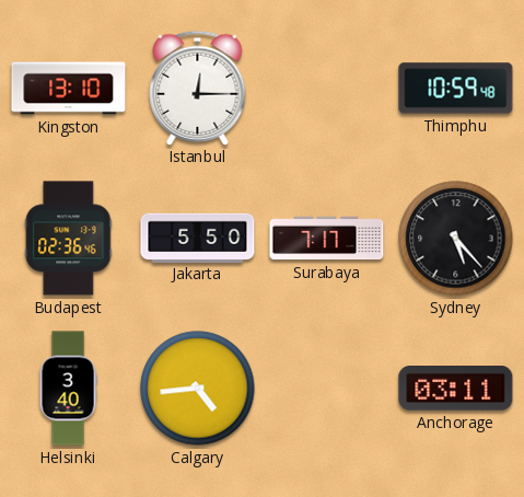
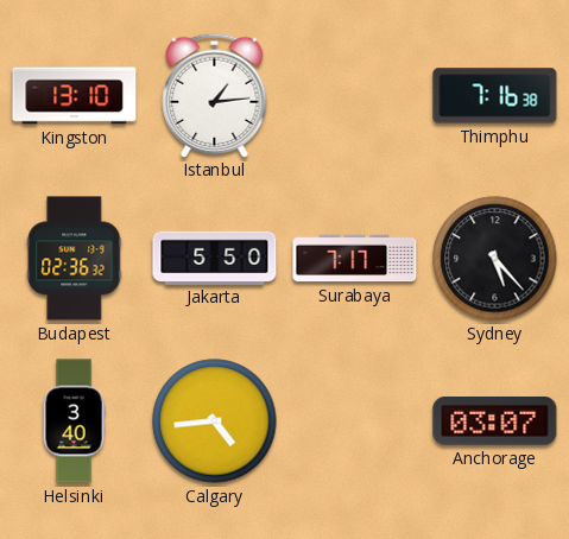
Istanbul: 12:15 -> 1:14
Thimphu: 10:59 -> 7:16
Budapest: 02:36:46 -> 02:36:32
Anchorage: 03:11 -> 03:07
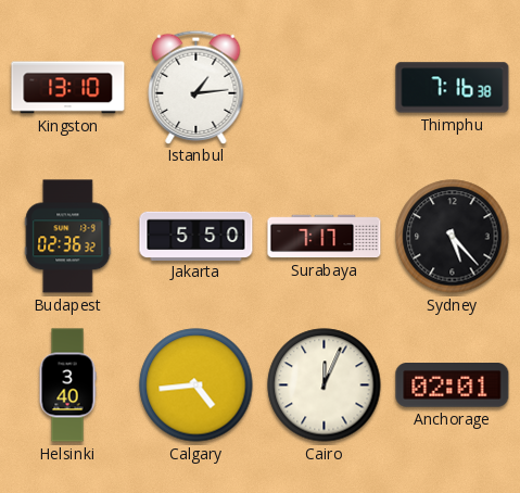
Cairo: none -> 12:04
Anchorage: 03:07 -> 02:01
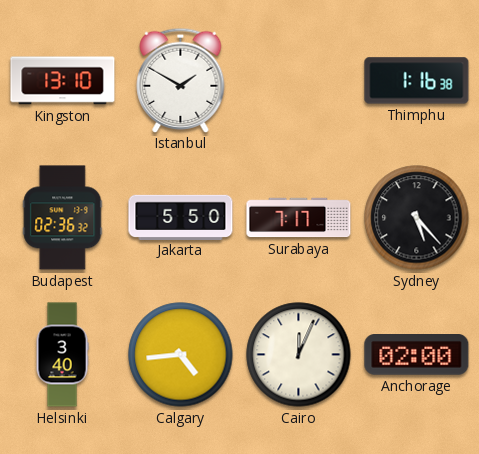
Istanbul: 1:14 -> 1:50
Thimphu: 7:16 -> 1:16
Anchorage: 02:01 -> 02:00
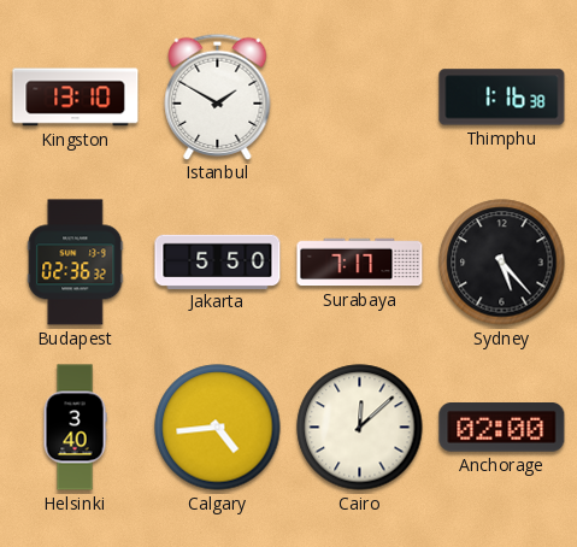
Cairo: 12:04 -> 12:08
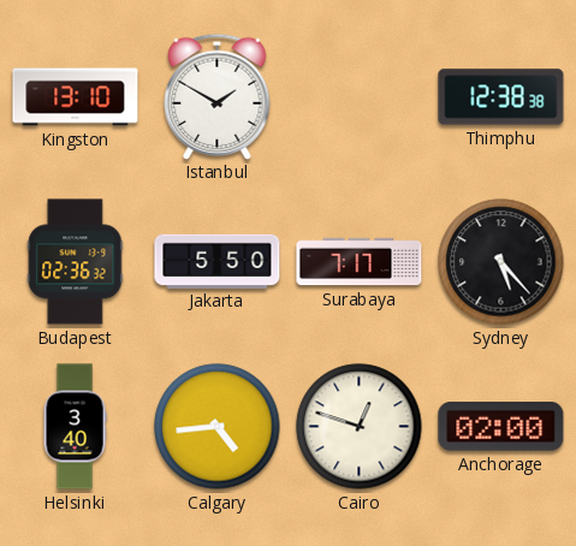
Thimphu: 1:16 -> 12:38
Cairo: 12:08 -> 12:48
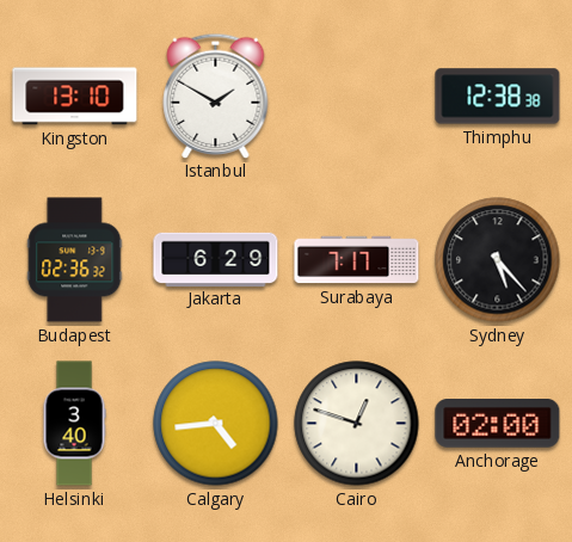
Jakarta: 5:50 -> 6:29
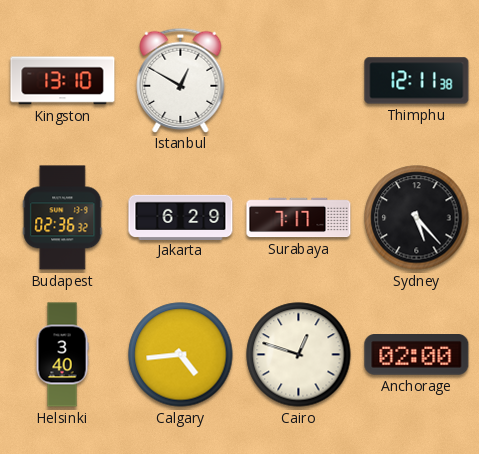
Istanbul: 1:50 -> 12:50
Thimphu: 12:38 -> 12:11
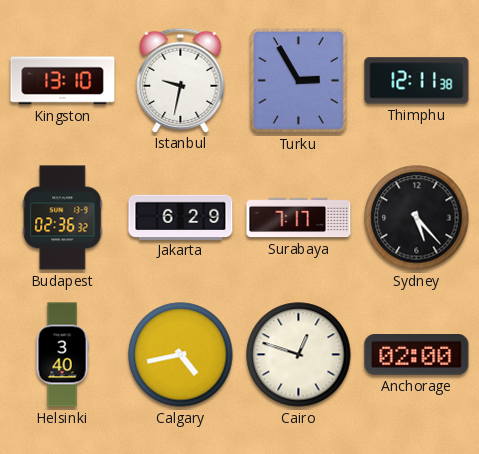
Istanbul: 12:50 -> 9:32
Turku: none -> 2:55
Calgary: 4:44 -> 4:43
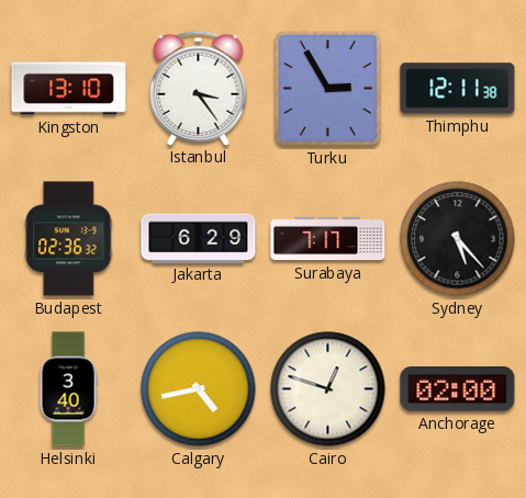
Istanbul: 9:32 -> 3:24
